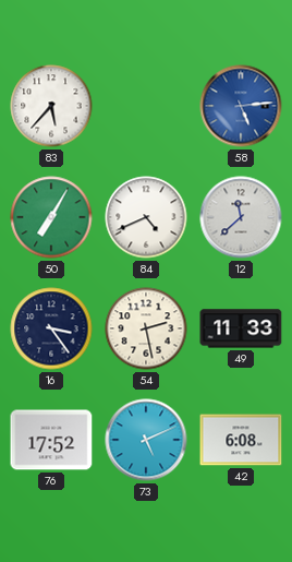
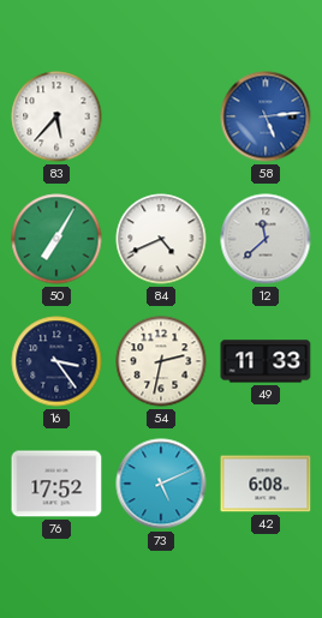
54: 2:28 -> 2:32
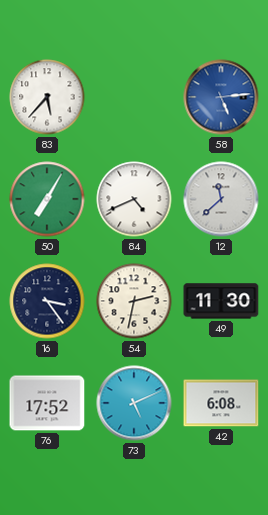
49: 11:33 -> 11:30
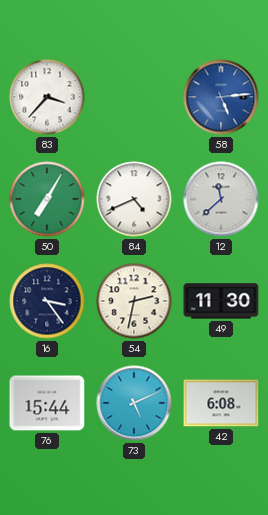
83: 5:37 -> 3:37
76: 17:52 -> 15:44
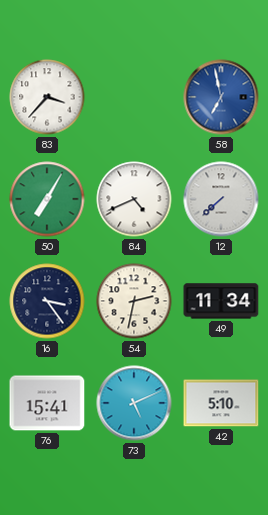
58: 5:14 -> 6:58
12: 11:38 -> 7:38
49: 11:30 -> 11:34
76: 15:44 -> 15:41
42: 6:08 -> 5:10
